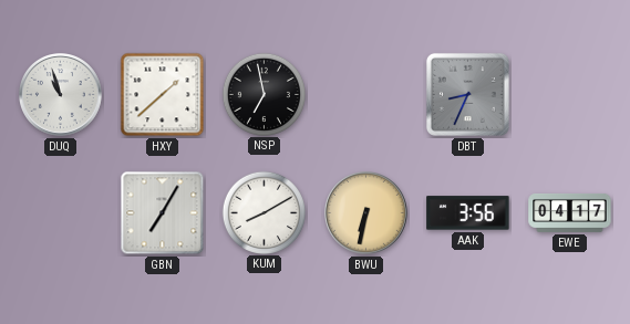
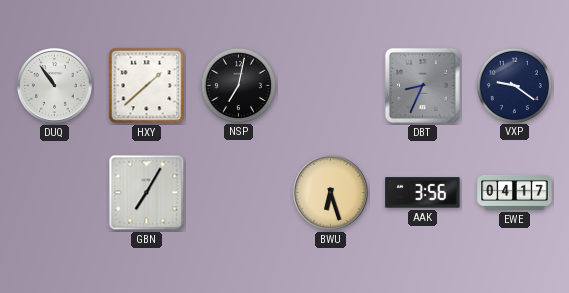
DUQ: 10:57 -> 10:54
NSP: 6:58 -> 7:02
VXP: none -> 9:21
KUM: 8:10 -> none
BWU: 6:32 -> 6:27
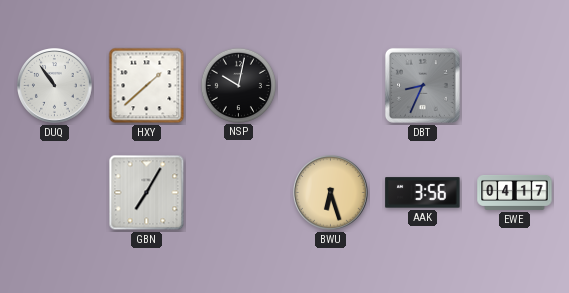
NSP: 7:02 -> 10:02
VXP: 9:21 -> none
